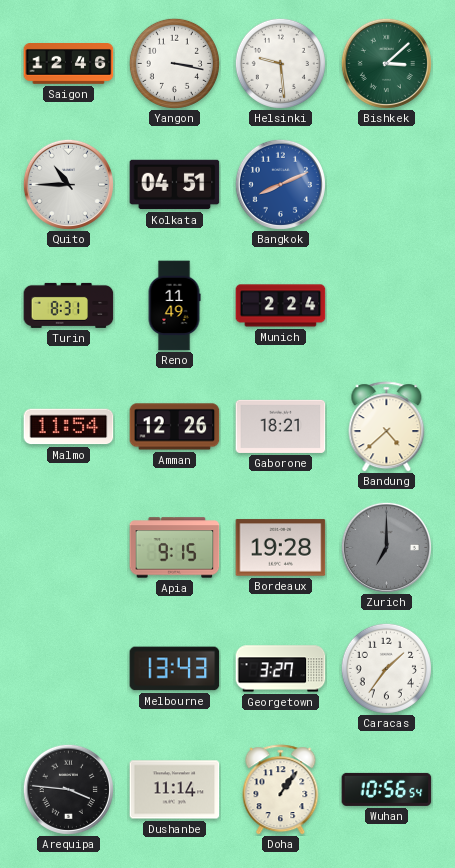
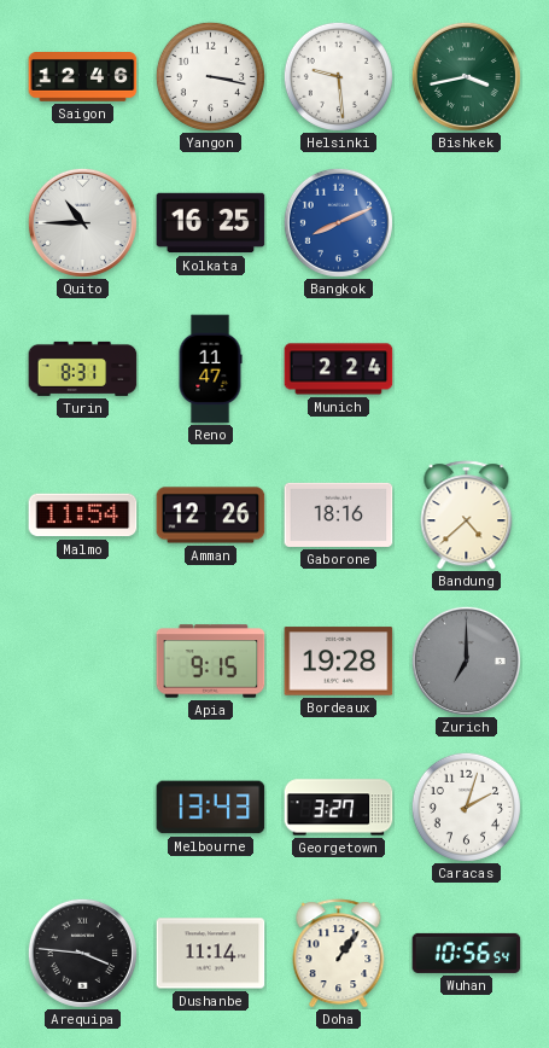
Bishkek: 3:08 -> 3:43
Kolkata: 04:51 -> 16:25
Reno: 11:49 -> 11:47
Gaborone: 18:21 -> 18:16
Caracas: 1:36 -> 2:03
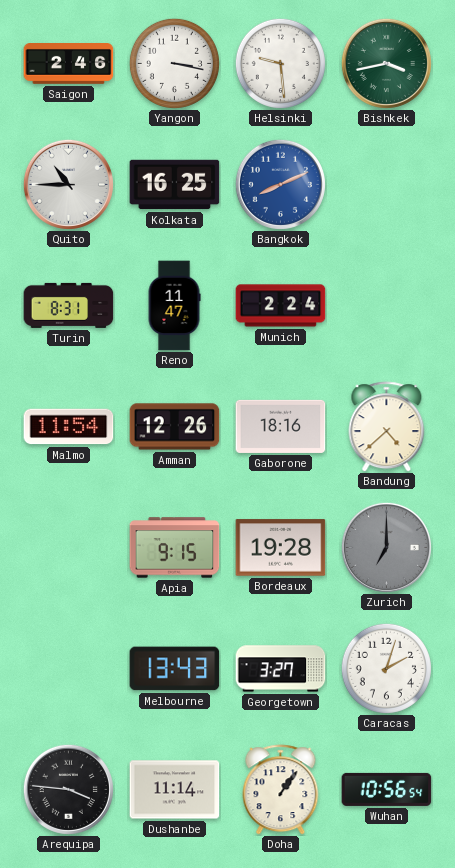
Saigon: 12:46 -> 2:46
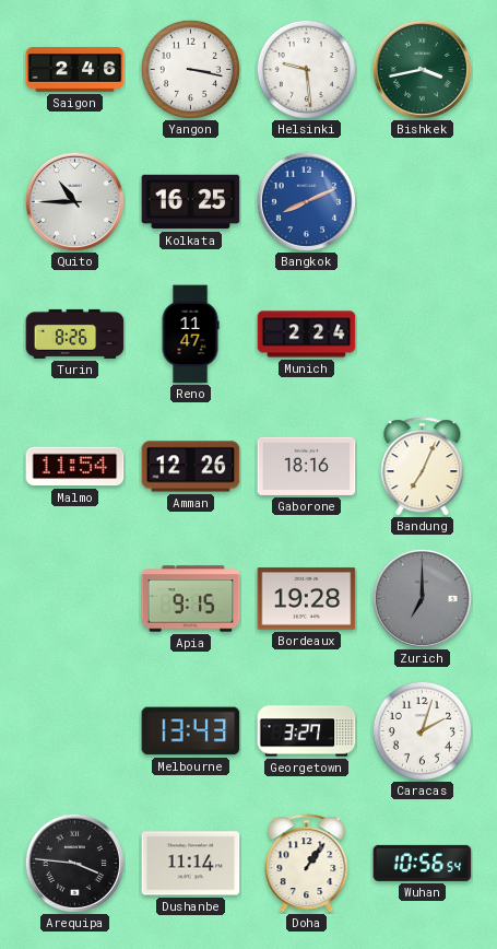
Turin: 8:31 -> 8:26
Bandung: 4:38 -> 7:04
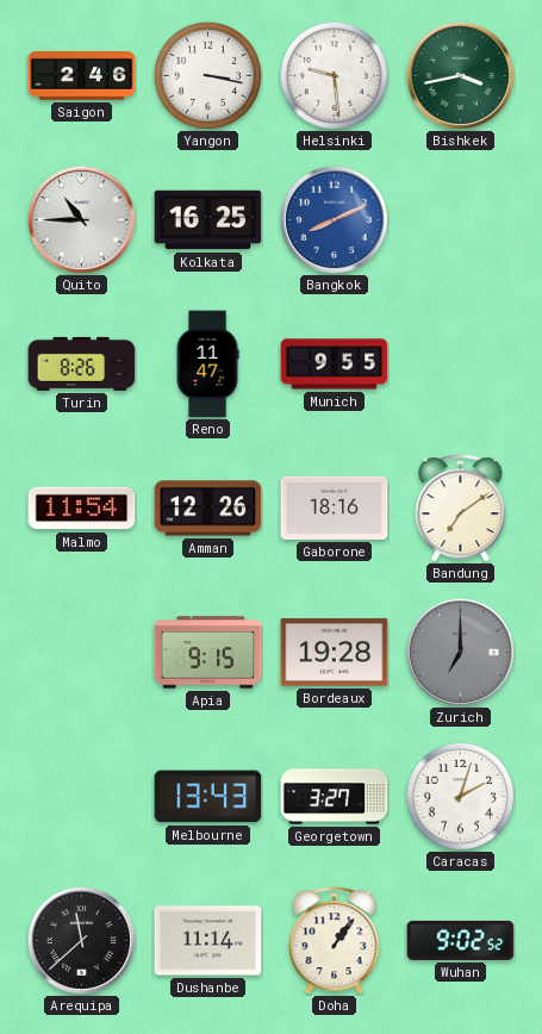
Munich: 2:24 -> 9:55
Bandung: 7:04 -> 7:09
Arequipa: 3:46 -> 11:38
Wuhan: 10:56 -> 9:02
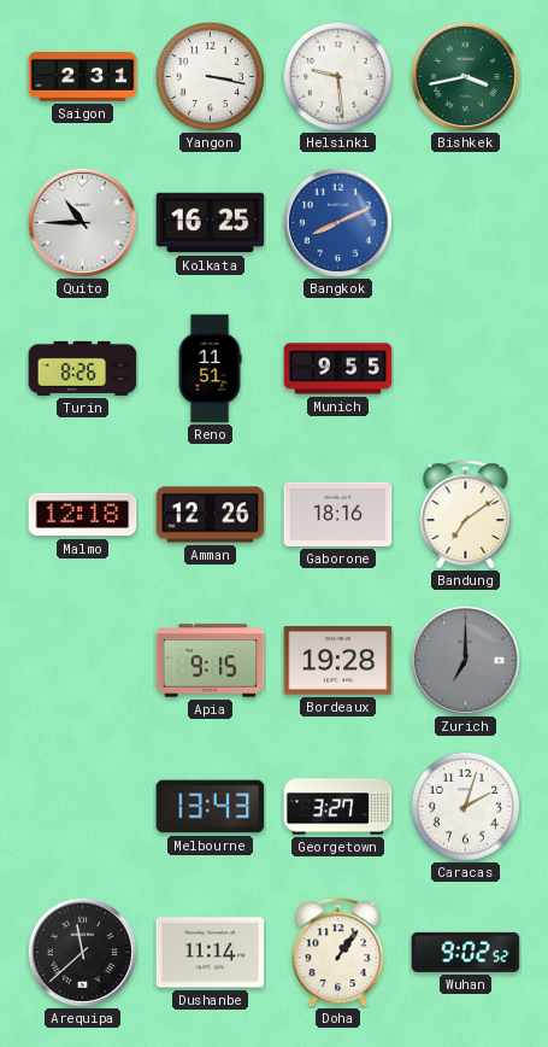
Saigon: 2:46 -> 2:31
Reno: 11:47 -> 11:51
Malmo: 11:54 -> 12:18
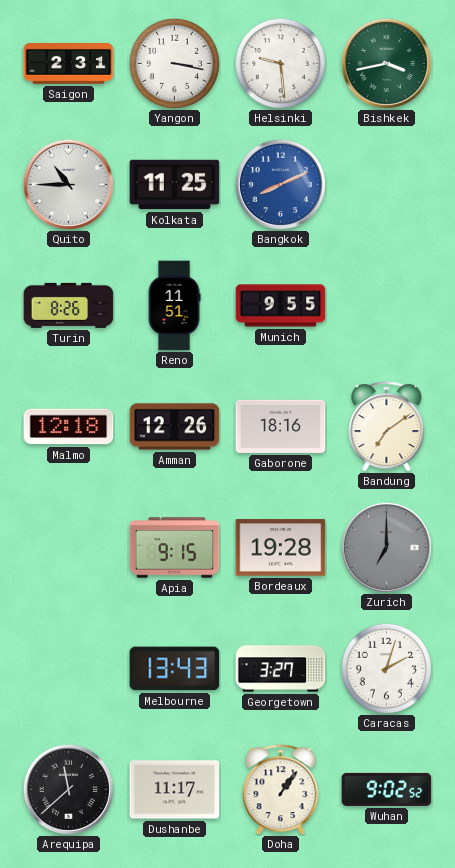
Kolkata: 16:25 -> 11:25
Dushanbe: 11:14 -> 11:17
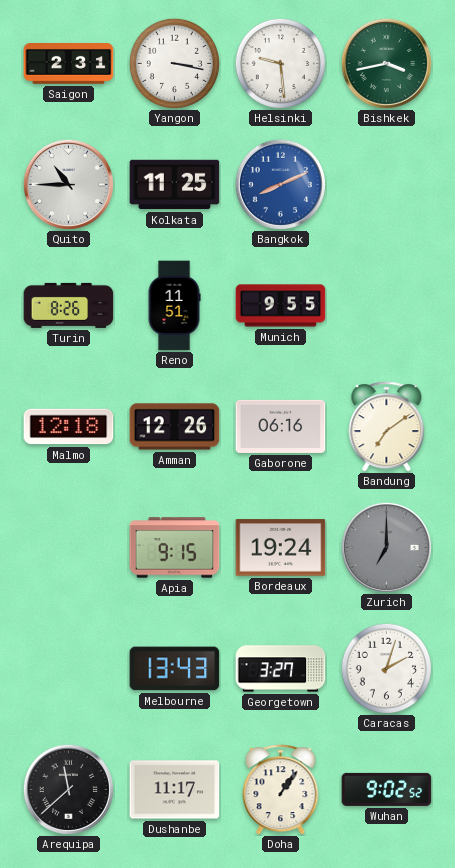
Gaborone: 18:16 -> 06:16
Bordeaux: 19:28 -> 19:24
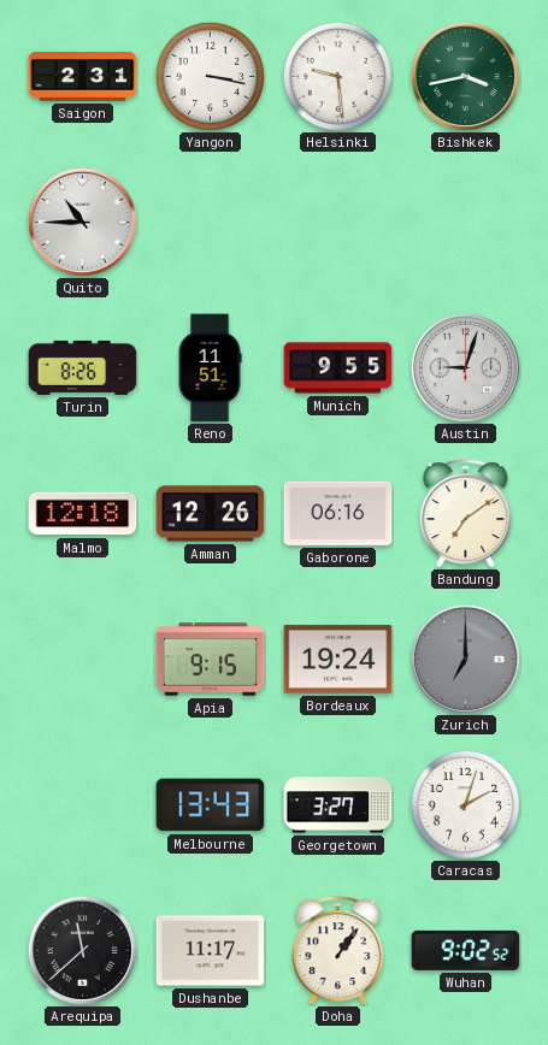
Kolkata: 11:25 -> none
Bangkok: 8:11 -> none
Austin: none -> 9:03
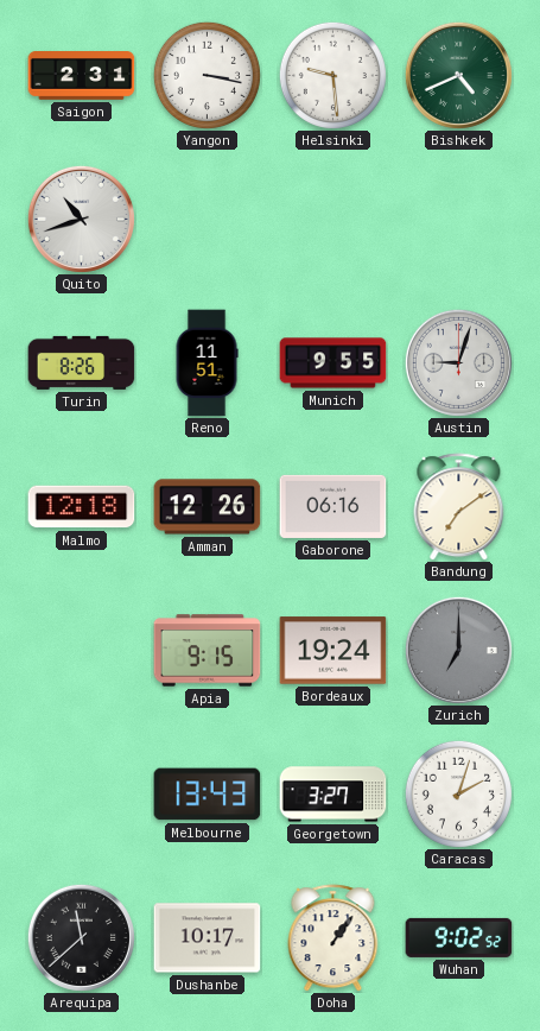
Bishkek: 3:43 -> 4:41
Quito: 10:45 -> 10:42
Dushanbe: 11:17 -> 10:17
